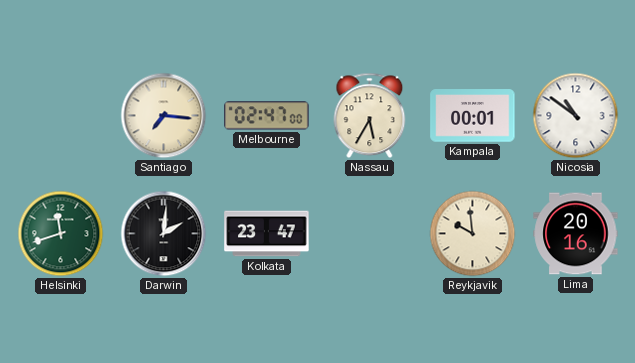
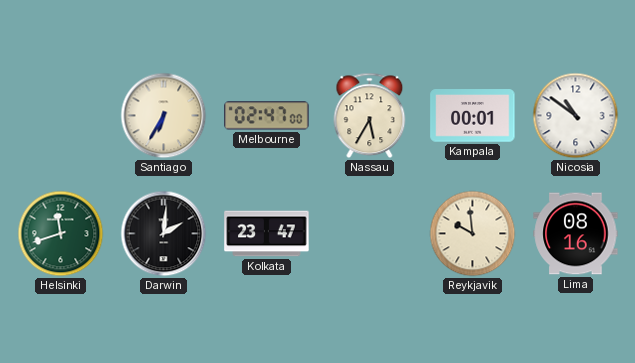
Santiago: 7:16 -> 6:35
Lima: 20:16 -> 08:16
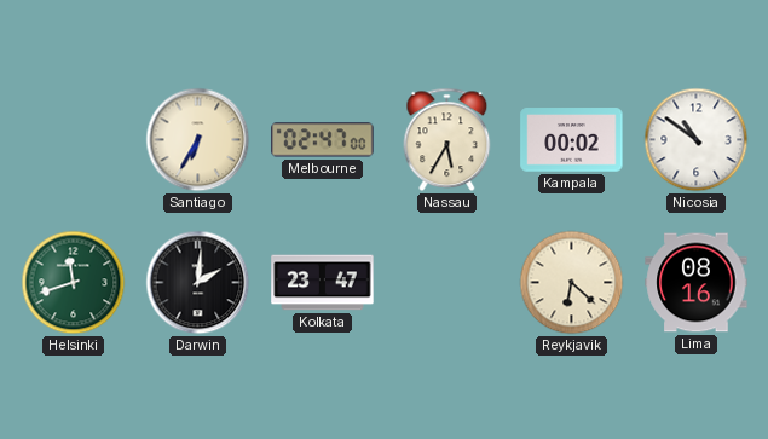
Kampala: 00:01 -> 00:02
Reykjavik: 9:59 -> 6:22
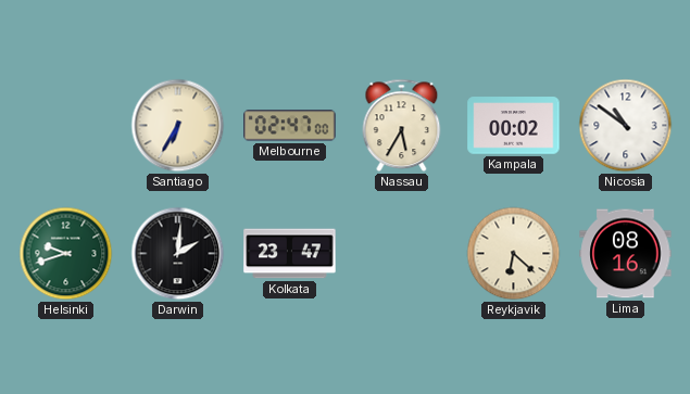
Helsinki: 11:42 -> 9:42
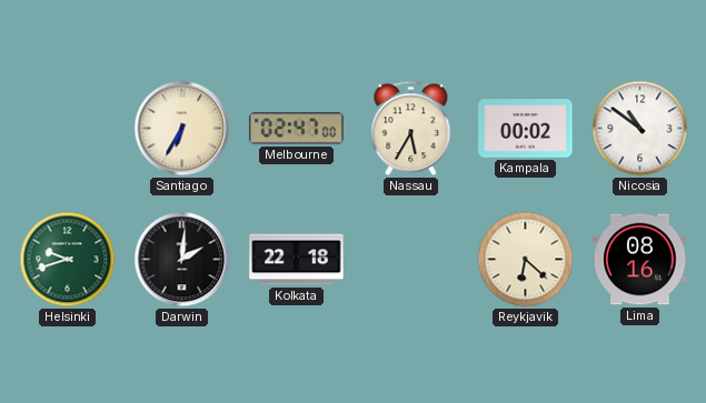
Kolkata: 23:47 -> 22:18
